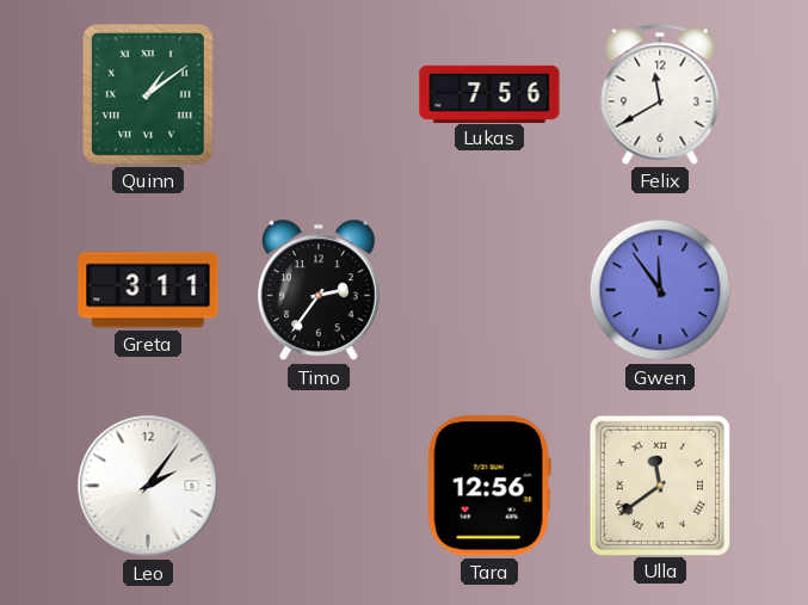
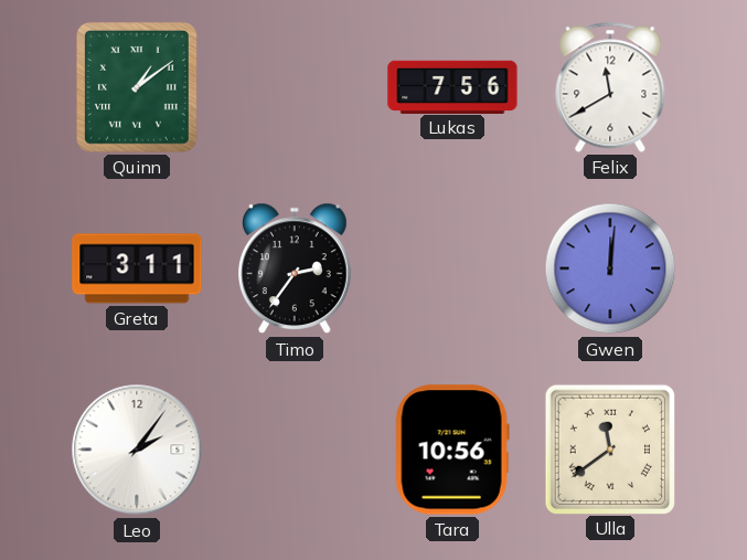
Gwen: 11:54 -> 12:01
Tara: 12:56 -> 10:56
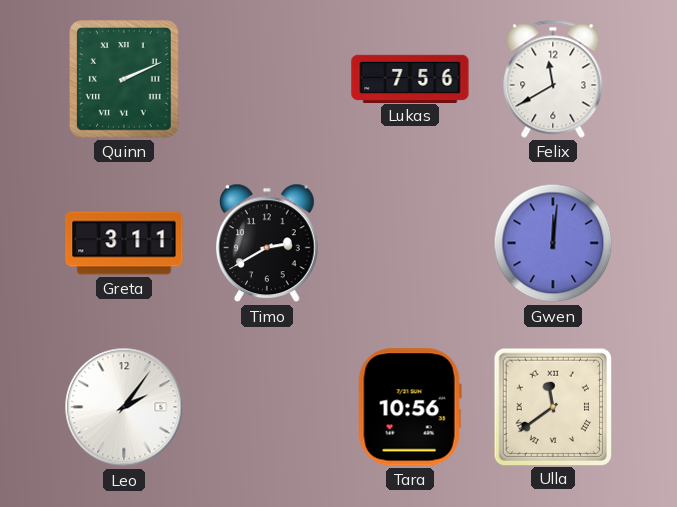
Quinn: 1:09 -> 2:11
Timo: 2:36 -> 2:40
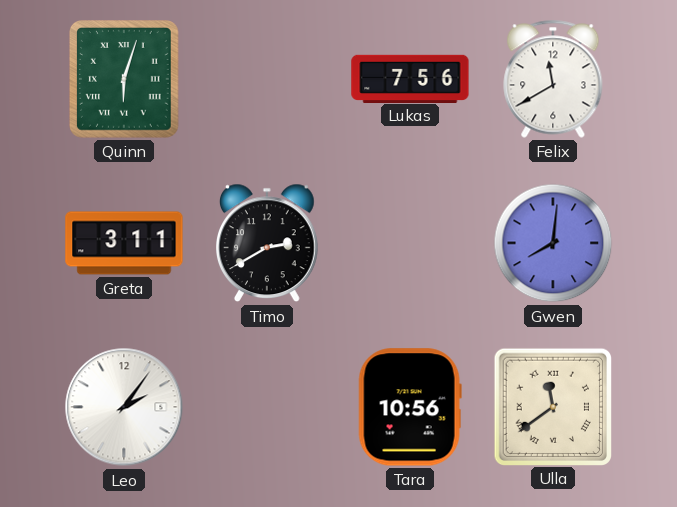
Quinn: 2:11 -> 6:03
Gwen: 12:01 -> 8:01
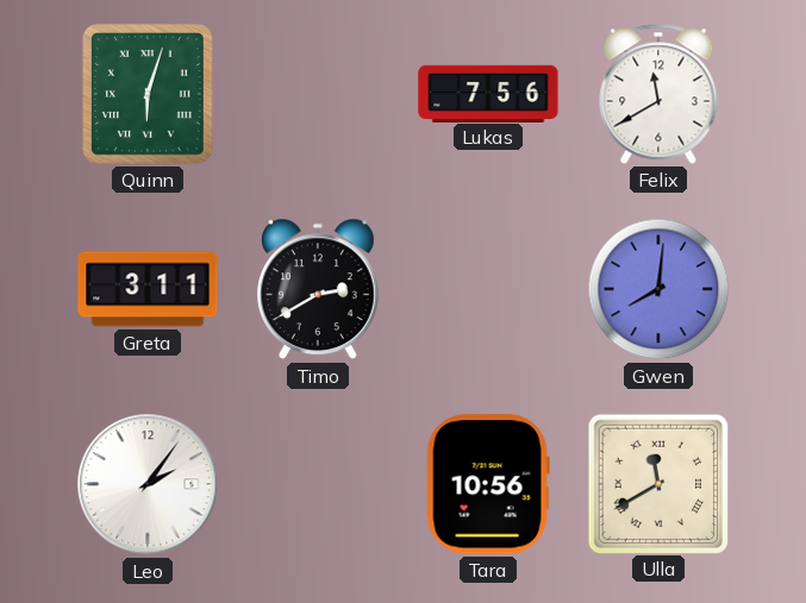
Ulla: 11:39 -> 11:40
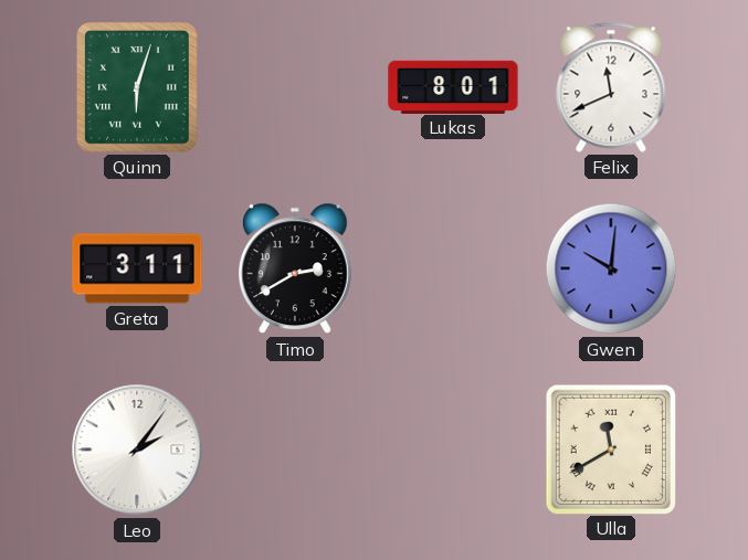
Lukas: 7:56 -> 8:01
Felix: 11:40 -> 11:41
Gwen: 8:01 -> 10:01
Tara: 10:56 -> none
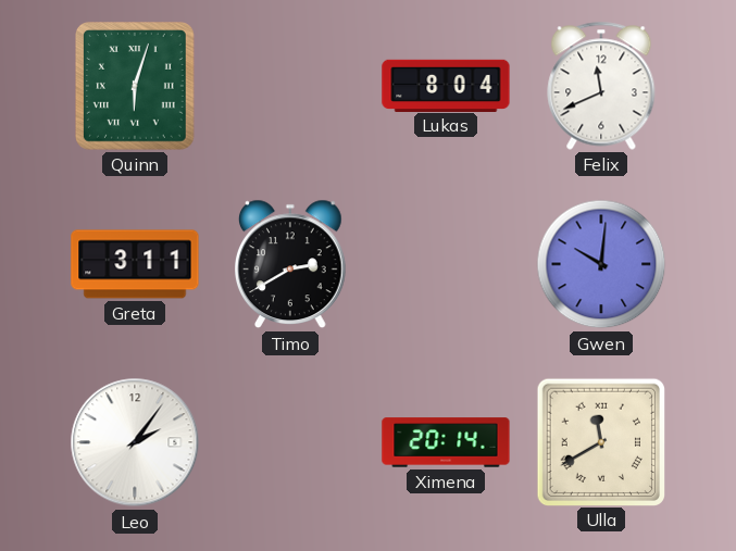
Lukas: 8:01 -> 8:04
Ximena: none -> 20:14
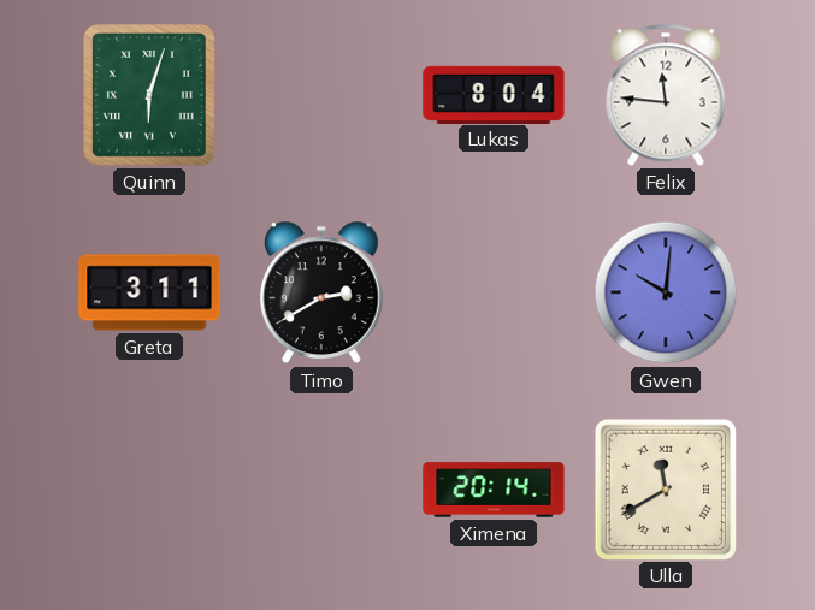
Felix: 11:41 -> 11:46
Leo: 2:06 -> none
